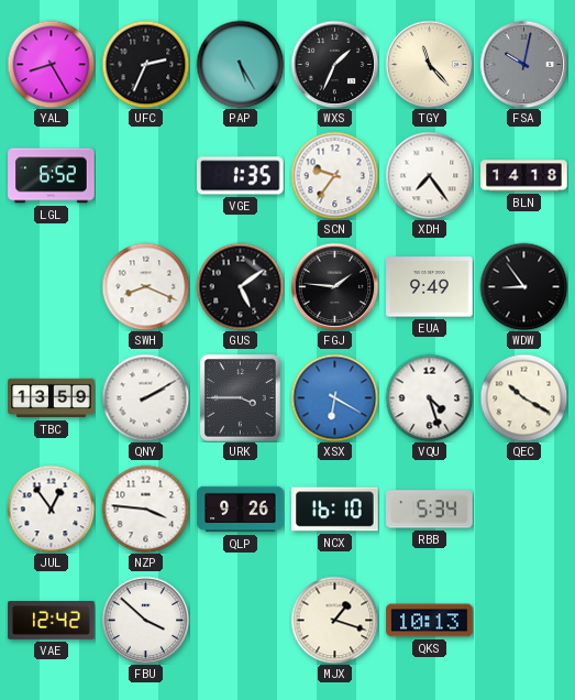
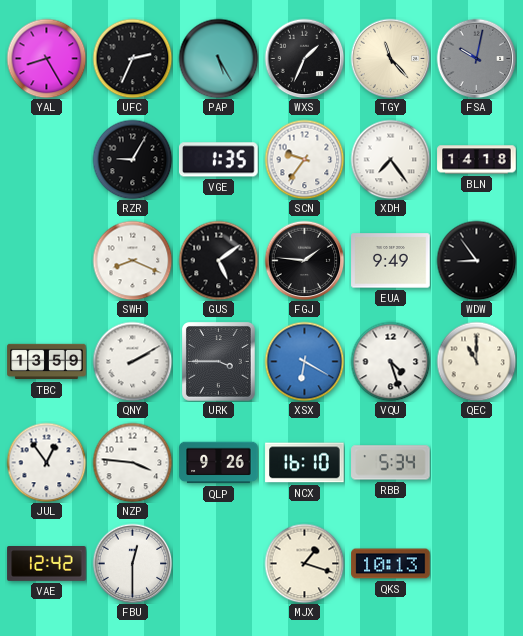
LGL: 6:52 -> none
RZR: none -> 9:05
QEC: 10:20 -> 11:00
FBU: 3:52 -> 12:30
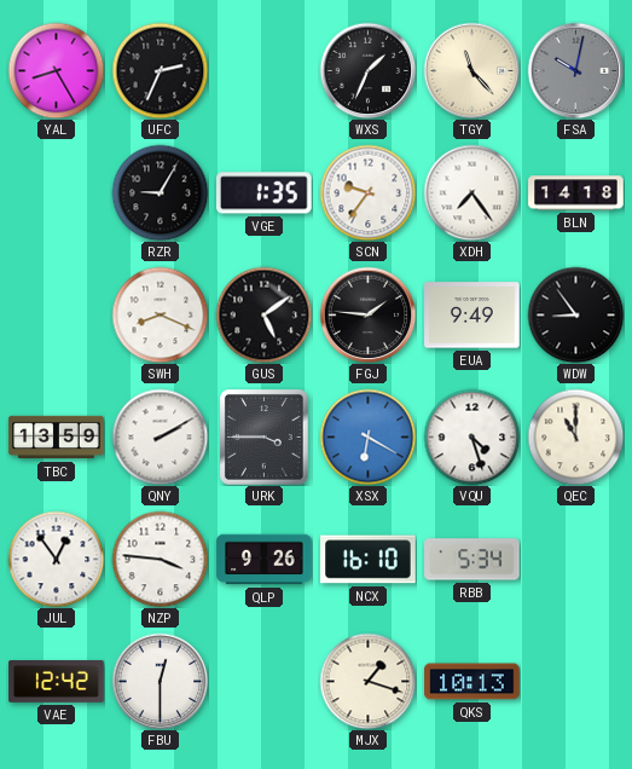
PAP: 5:25 -> none
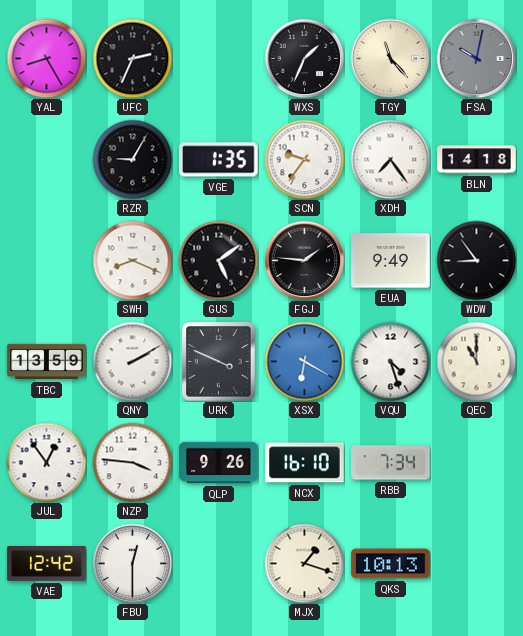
URK: 3:45 -> 3:49
RBB: 5:34 -> 7:34
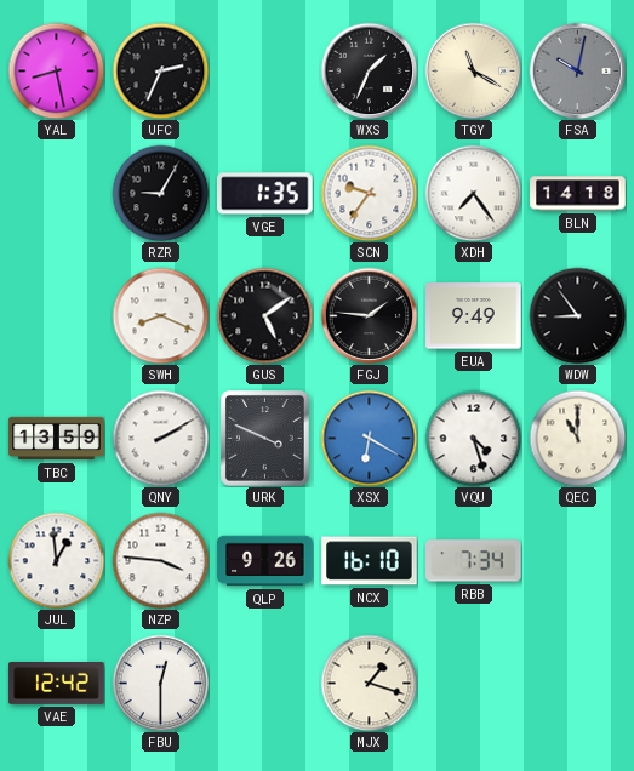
YAL: 8:25 -> 8:28
TGY: 11:23 -> 11:20
JUL: 12:54 -> 12:59
QKS: 10:13 -> none
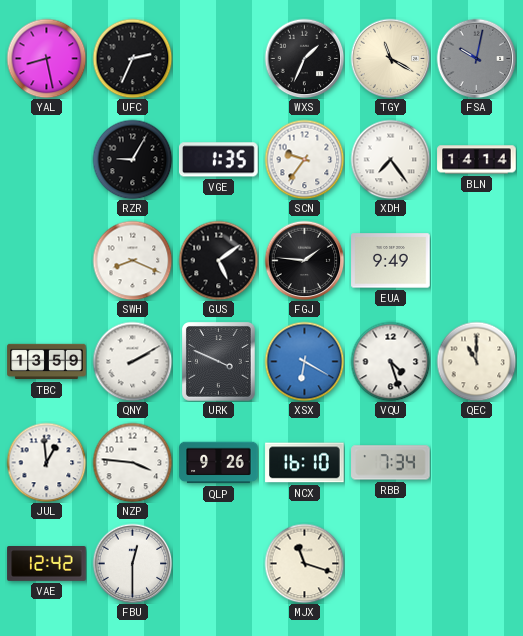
BLN: 14:18 -> 14:14
WDW: 8:54 -> none
MJX: 1:18 -> 11:18
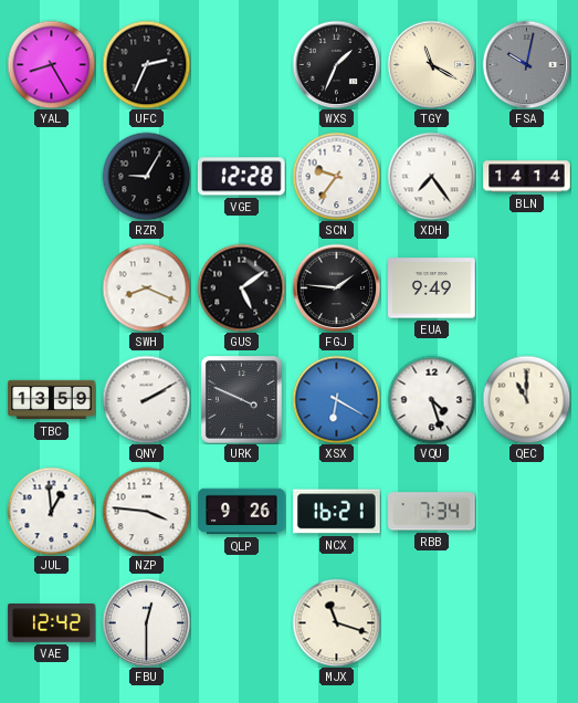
YAL: 8:28 -> 8:25
VGE: 1:35 -> 12:28
NCX: 16:10 -> 16:21
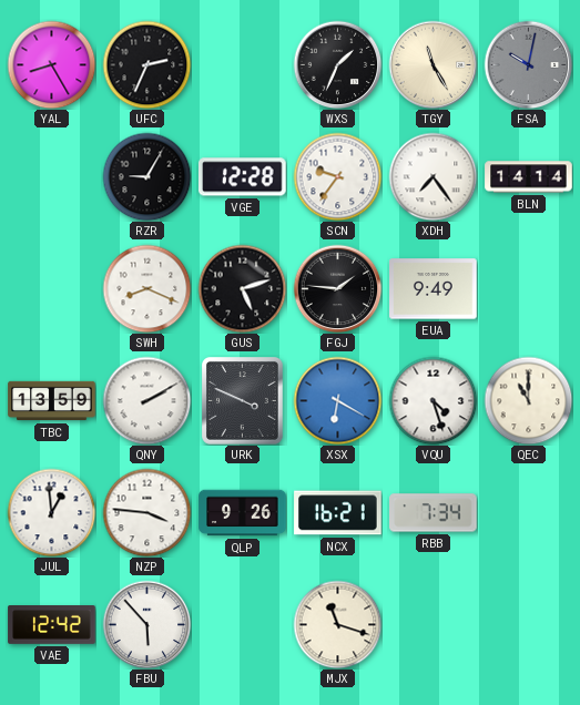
TGY: 11:20 -> 11:25
GUS: 5:09 -> 5:12
FBU: 12:30 -> 5:53
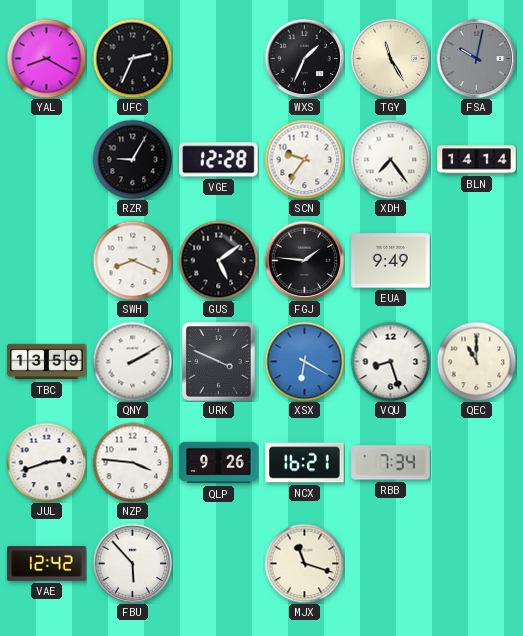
YAL: 8:25 -> 8:20
GUS: 5:12 -> 5:09
VQU: 4:27 -> 8:27
JUL: 12:59 -> 2:42
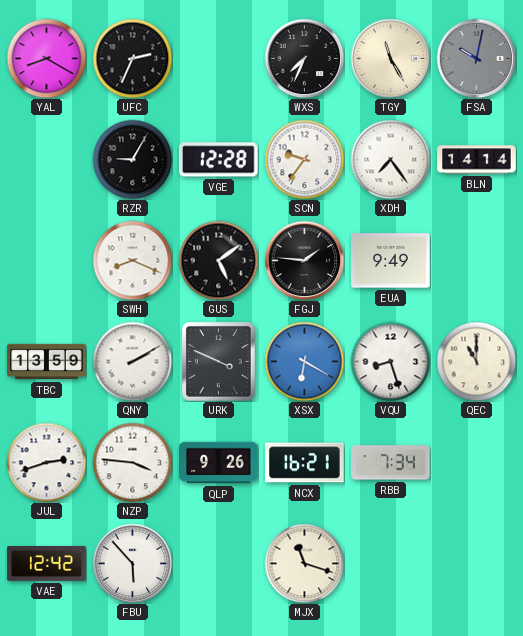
WXS: 1:34 -> 7:34
